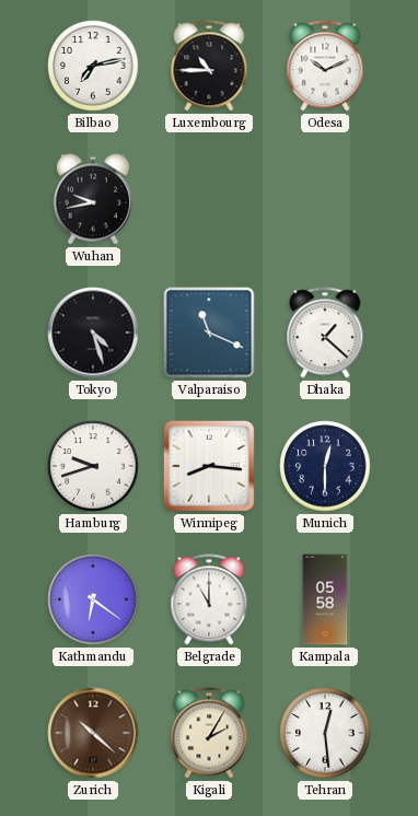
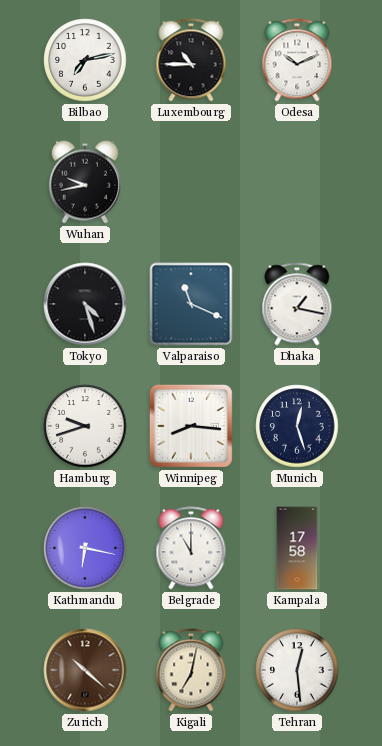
Dhaka: 1:22 -> 1:17
Munich: 12:30 -> 12:27
Kathmandu: 6:21 -> 6:17
Kampala: 05:58 -> 17:58
Kigali: 2:05 -> 7:02
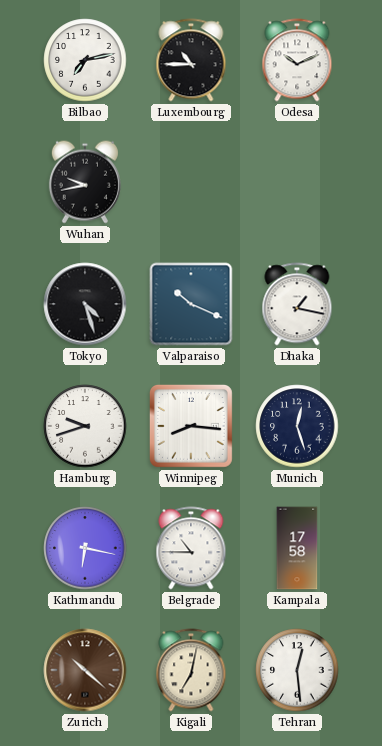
Valparaiso: 11:19 -> 10:19
Belgrade: 11:00 -> 10:45
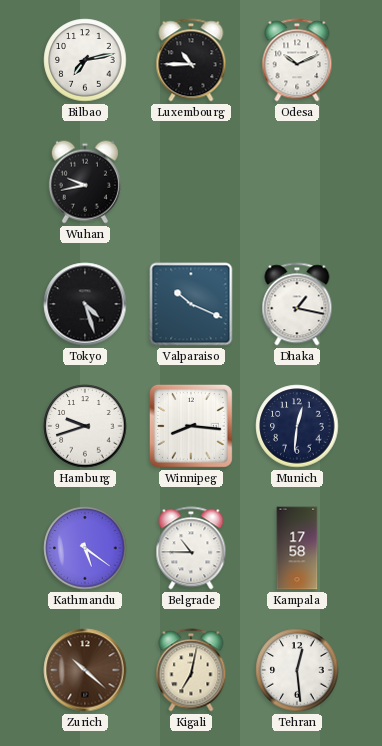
Munich: 12:27 -> 12:31
Kathmandu: 6:17 -> 5:21
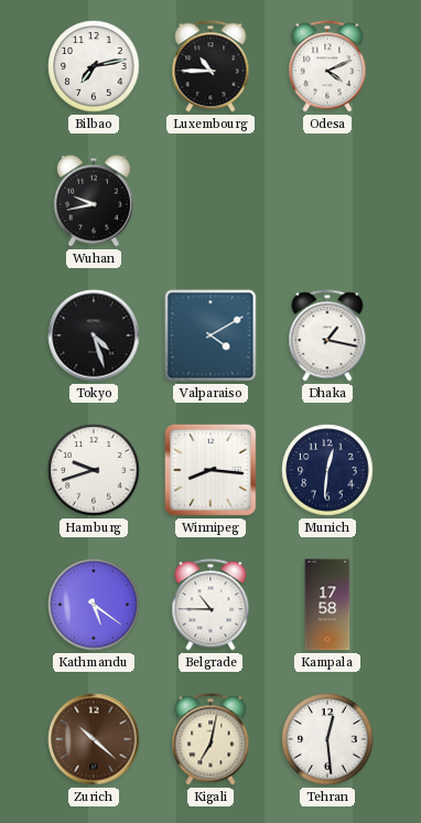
Odesa: 10:11 -> 4:11
Valparaiso: 10:19 -> 4:10
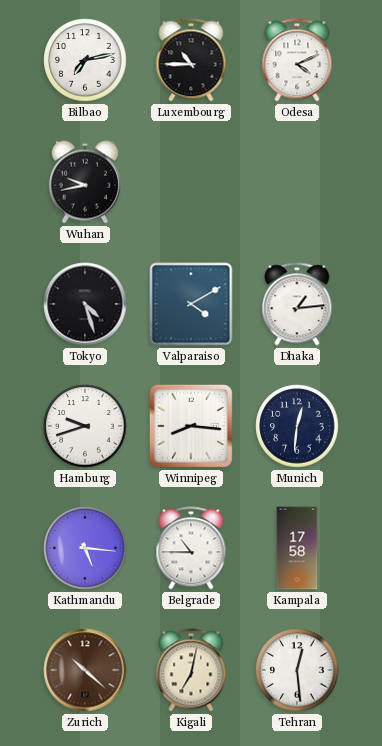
Dhaka: 1:17 -> 1:14
Kathmandu: 5:21 -> 5:16
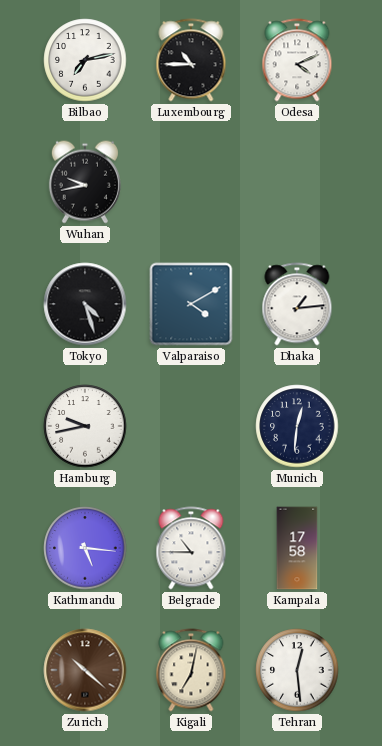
Hamburg: 9:42 -> 9:43
Winnipeg: 8:16 -> none
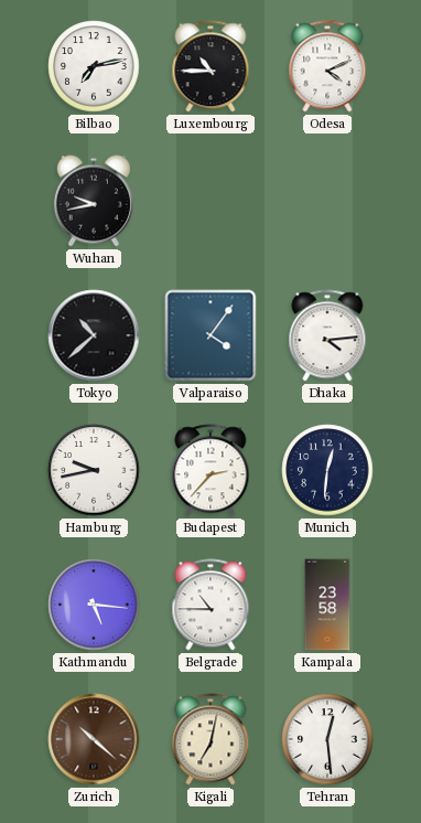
Tokyo: 4:27 -> 10:38
Valparaiso: 4:10 -> 4:06
Dhaka: 1:14 -> 4:14
Budapest: none -> 2:37
Kampala: 17:58 -> 23:58
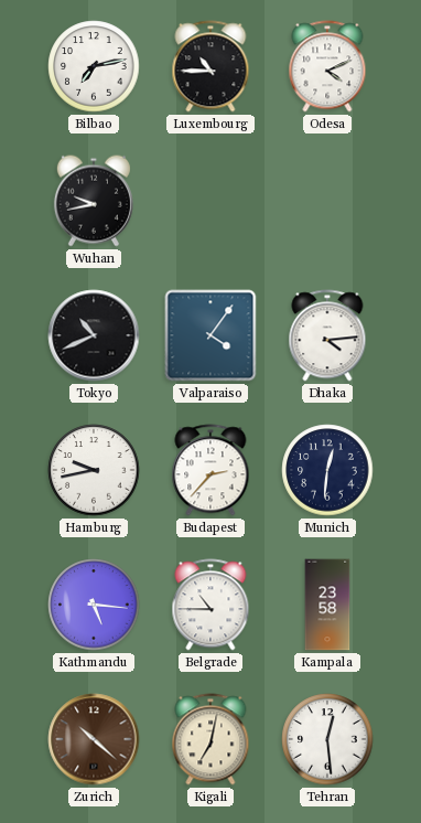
Tokyo: 10:38 -> 10:41
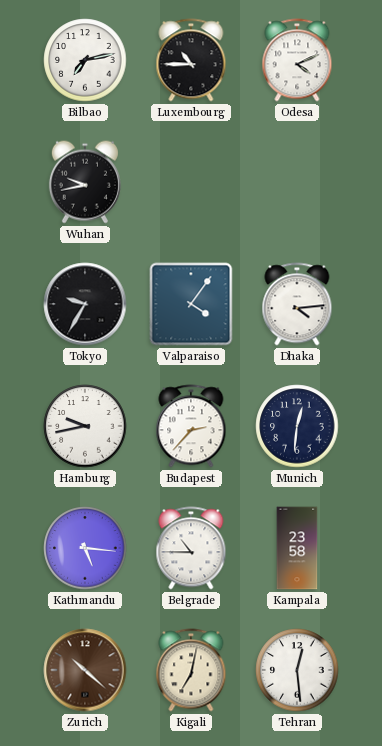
Tokyo: 10:41 -> 9:35
